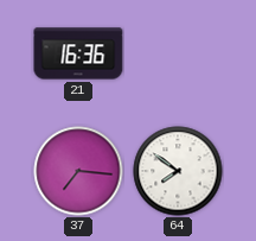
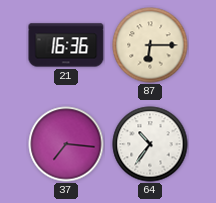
87: none -> 6:15
64: 7:51 -> 10:36
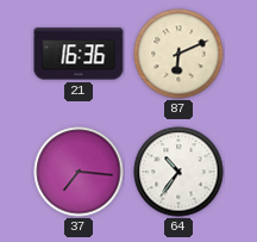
87: 6:15 -> 6:11
